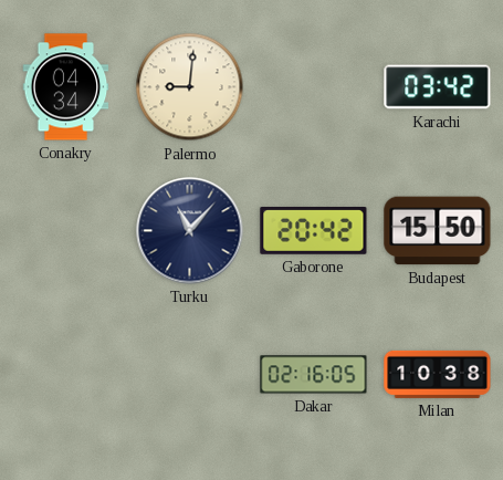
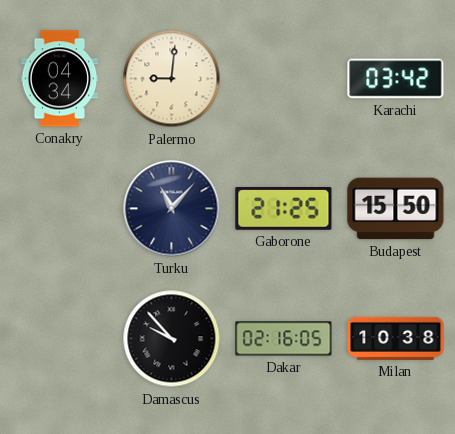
Gaborone: 20:42 -> 21:25
Damascus: none -> 9:53
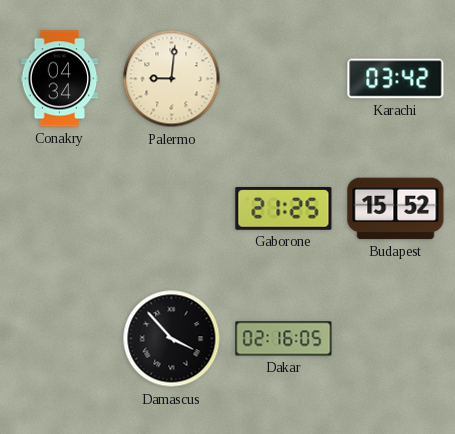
Turku: 11:07 -> none
Budapest: 15:50 -> 15:52
Damascus: 9:53 -> 3:53
Milan: 10:38 -> none
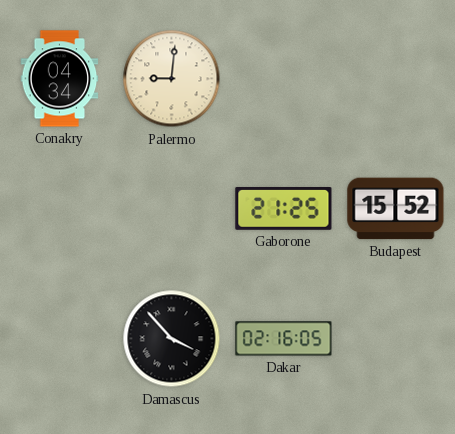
Karachi: 03:42 -> none
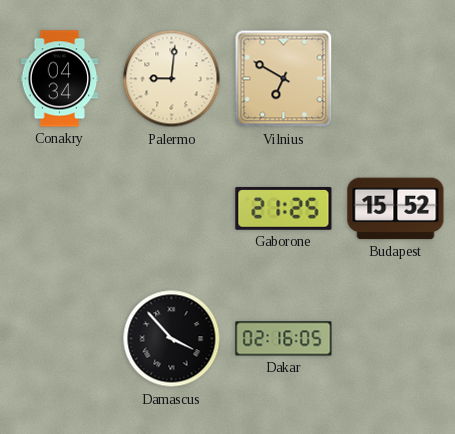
Vilnius: none -> 6:50
